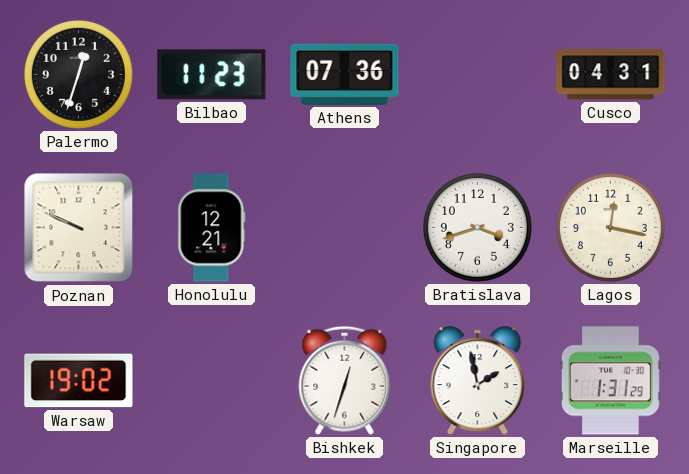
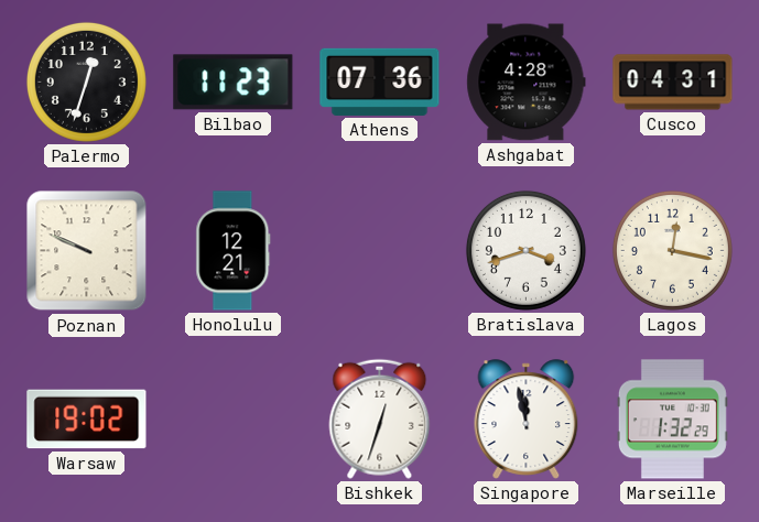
Ashgabat: none -> 4:28
Singapore: 1:58 -> 11:58
Marseille: 1:31 -> 1:32
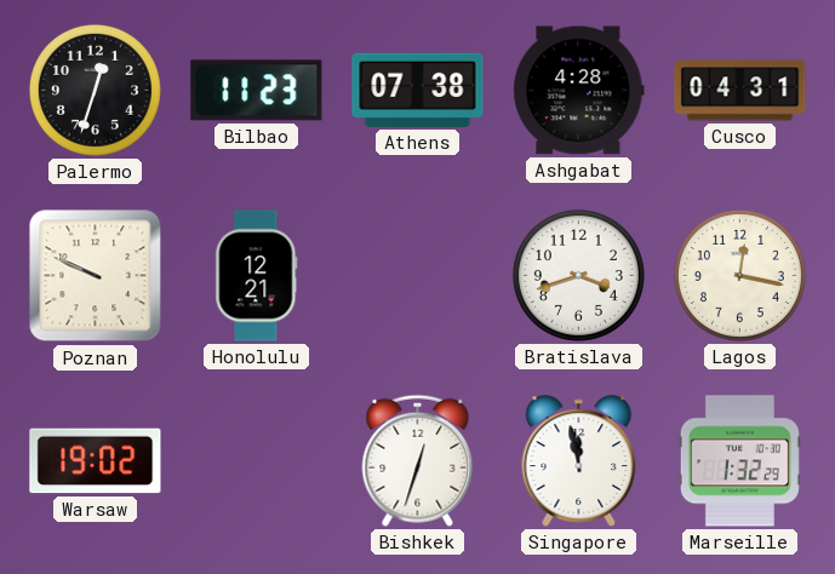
Athens: 07:36 -> 07:38
